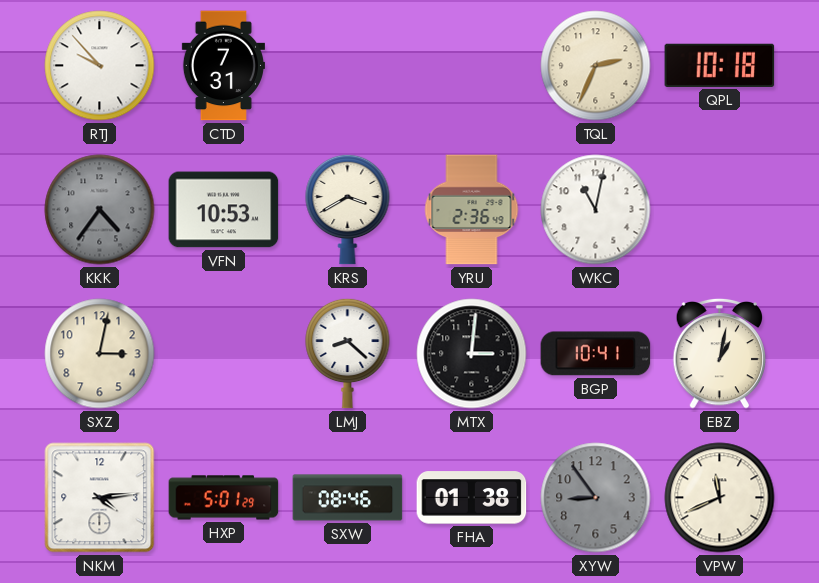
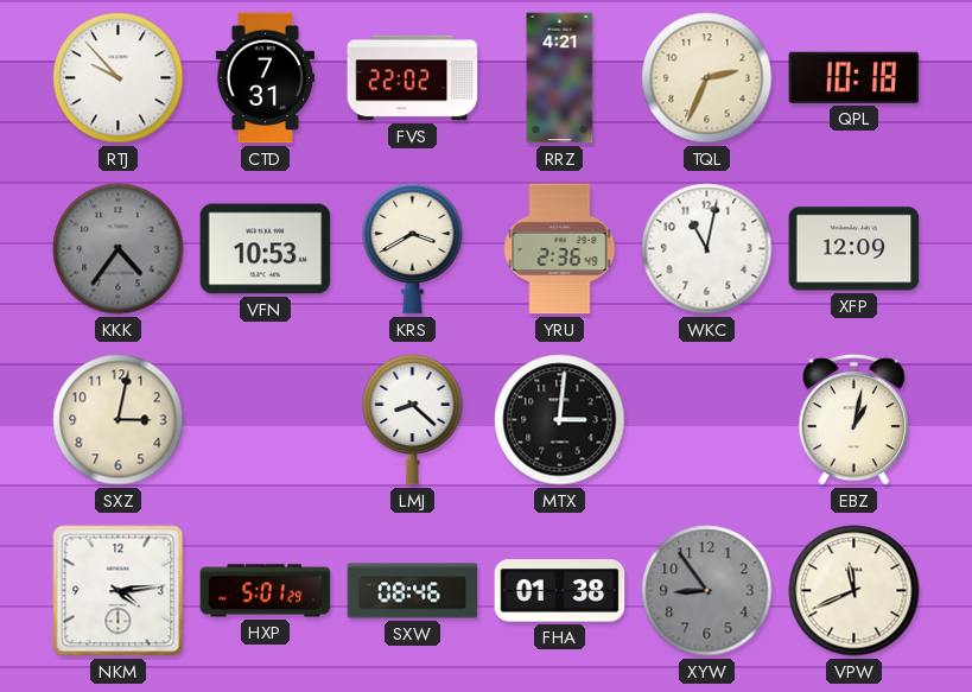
FVS: none -> 22:02
RRZ: none -> 4:21
XFP: none -> 12:09
BGP: 10:41 -> none
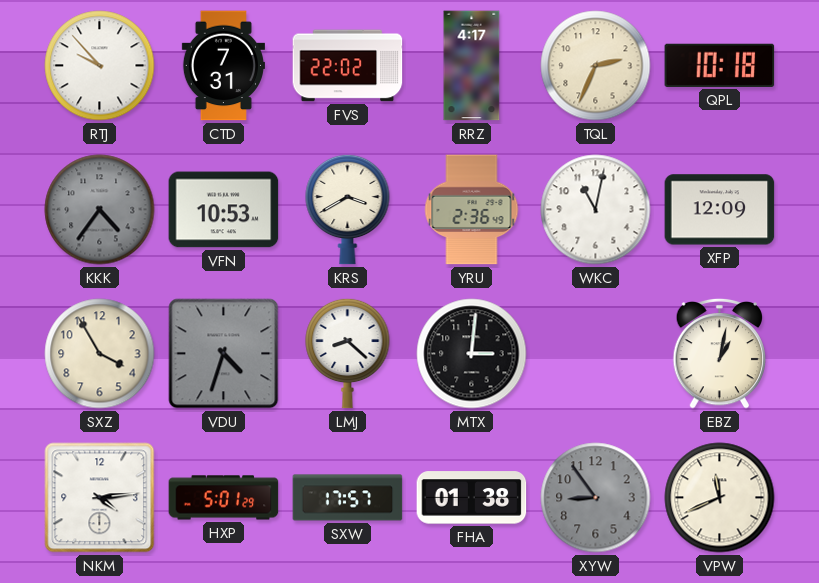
RRZ: 4:21 -> 4:17
SXZ: 3:02 -> 3:55
VDU: none -> 4:33
SXW: 08:46 -> 17:57
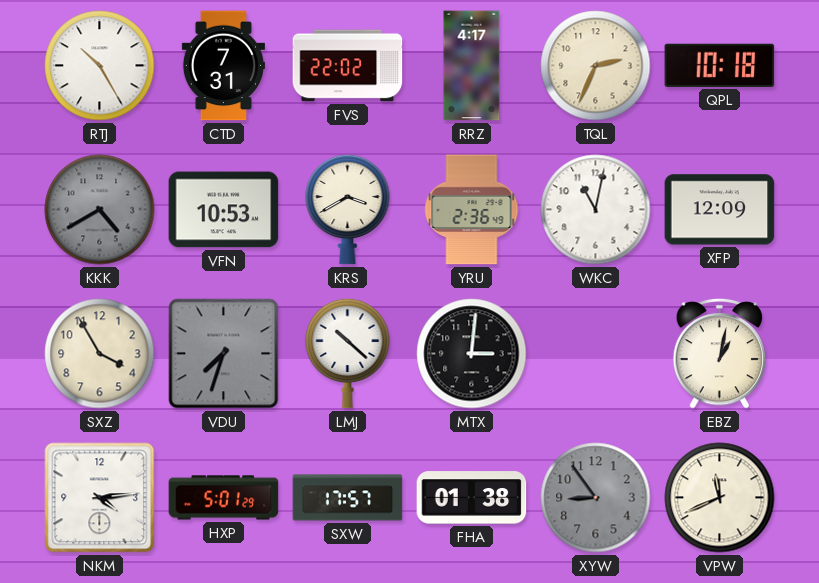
RTJ: 9:53 -> 10:25
KKK: 4:36 -> 4:40
VDU: 4:33 -> 7:33
LMJ: 8:22 -> 10:22
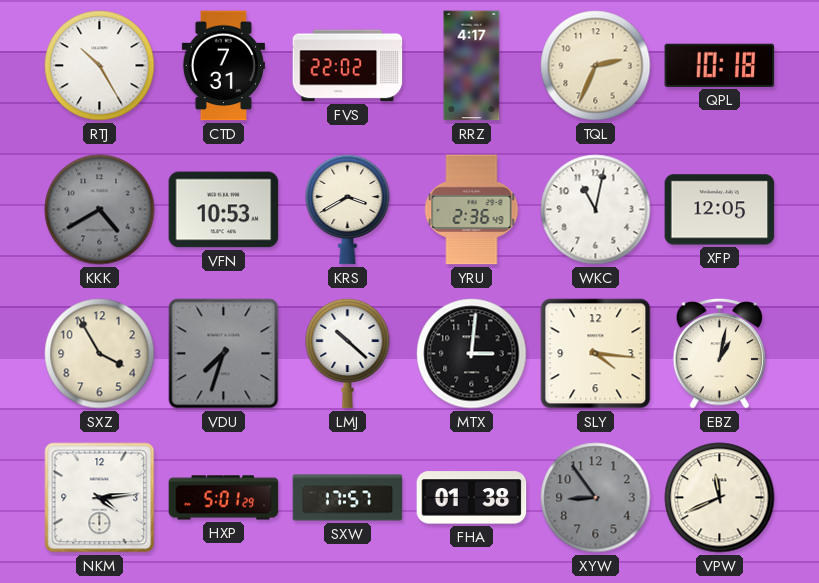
XFP: 12:09 -> 12:05
SLY: none -> 4:16
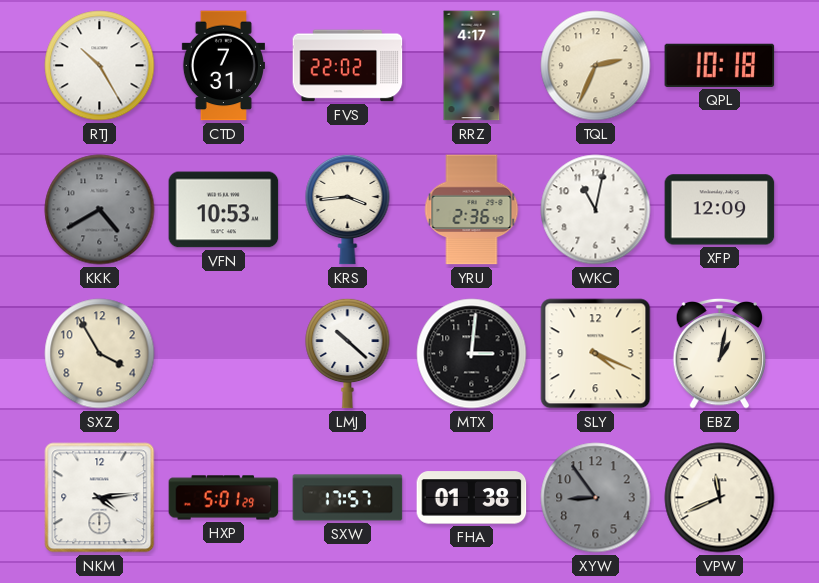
KRS: 3:40 -> 3:44
XFP: 12:05 -> 12:09
VDU: 7:33 -> none
SLY: 4:16 -> 4:19
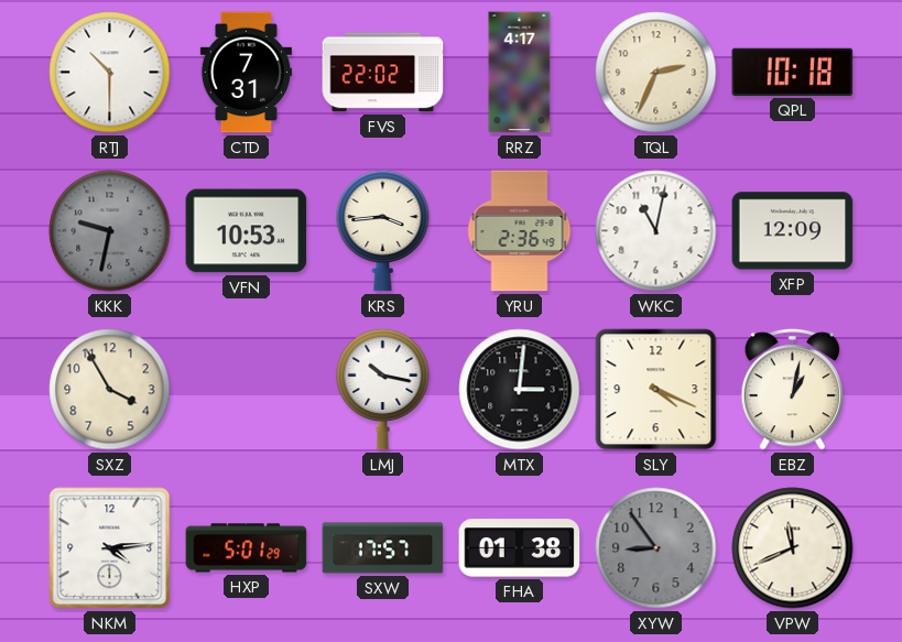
RTJ: 10:25 -> 10:30
KKK: 4:40 -> 9:32
LMJ: 10:22 -> 10:17
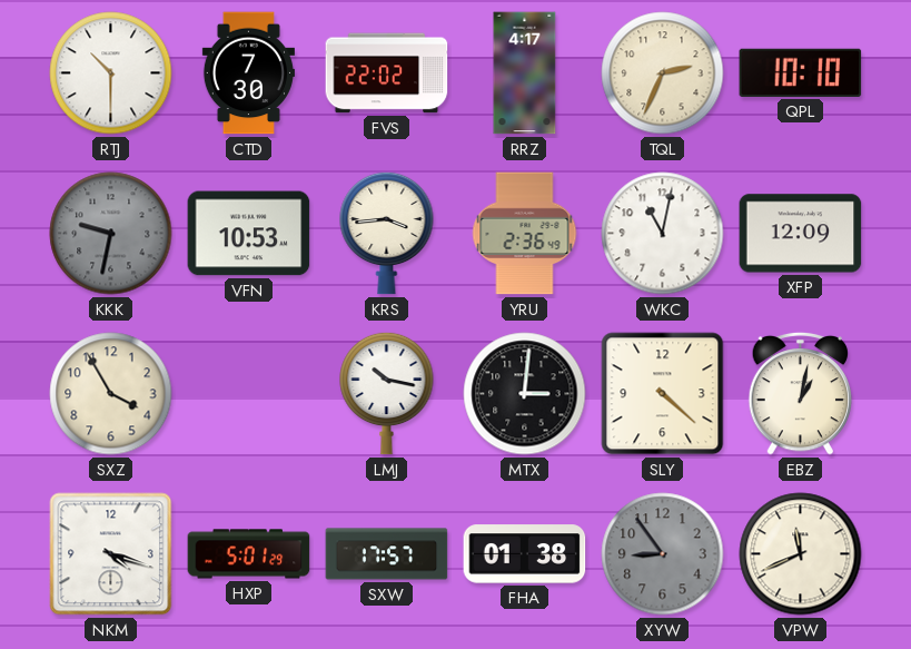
CTD: 7:31 -> 7:30
QPL: 10:18 -> 10:10
SLY: 4:19 -> 4:22
NKM: 4:14 -> 4:18
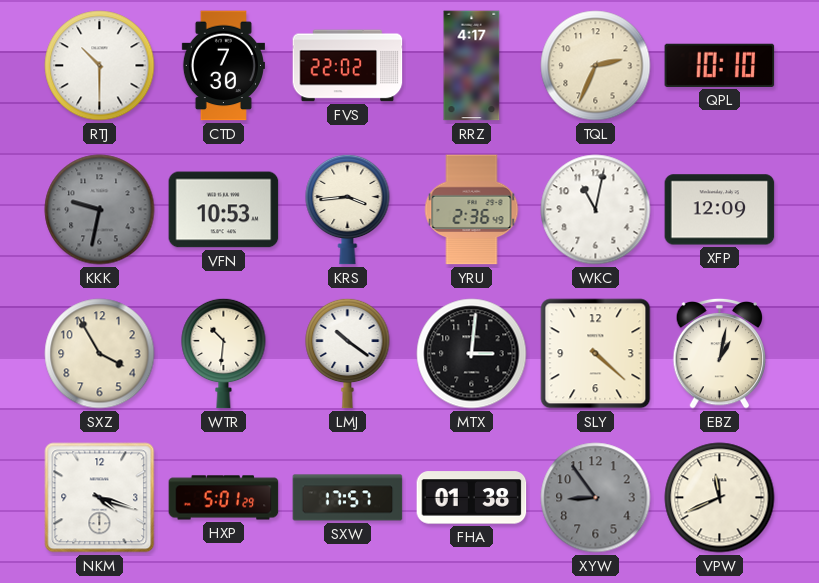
WTR: none -> 10:31
LMJ: 10:17 -> 10:21
